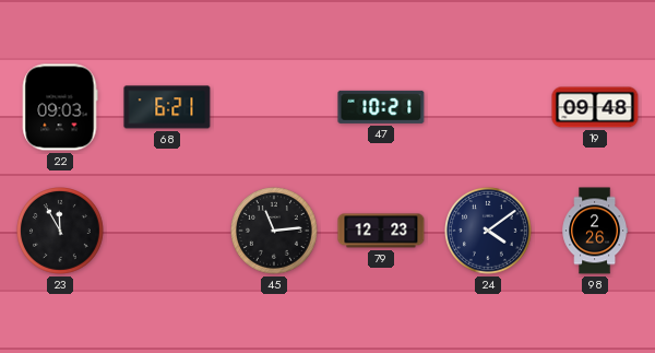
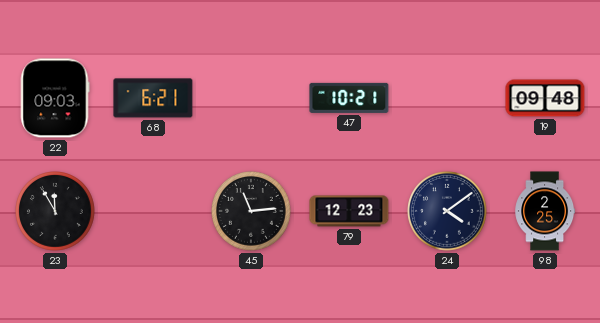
98: 2:26 -> 2:25
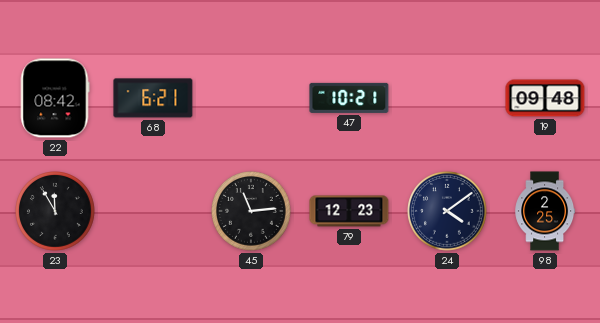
22: 09:03 -> 08:42
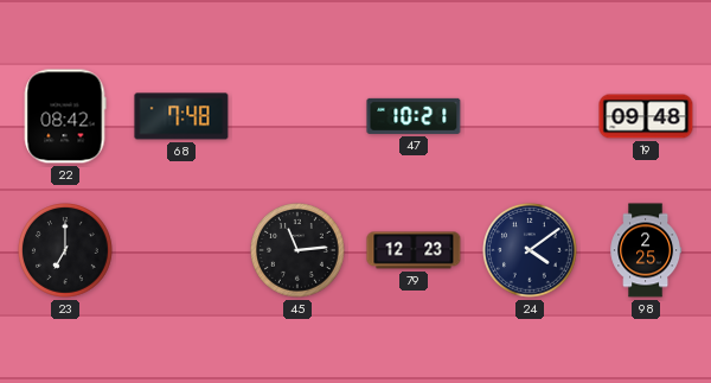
68: 6:21 -> 7:48
23: 11:55 -> 7:00
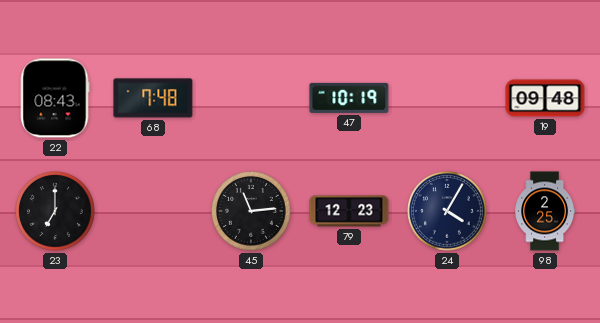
22: 08:42 -> 08:43
47: 10:21 -> 10:19
24: 4:09 -> 4:05
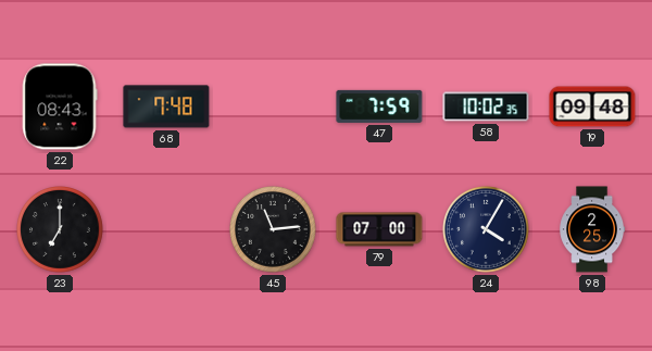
47: 10:19 -> 7:59
58: none -> 10:02
79: 12:23 -> 07:00
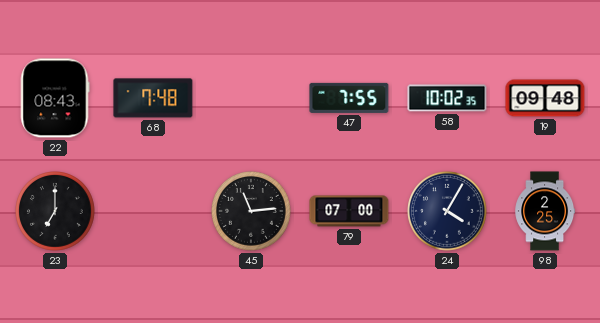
47: 7:59 -> 7:55
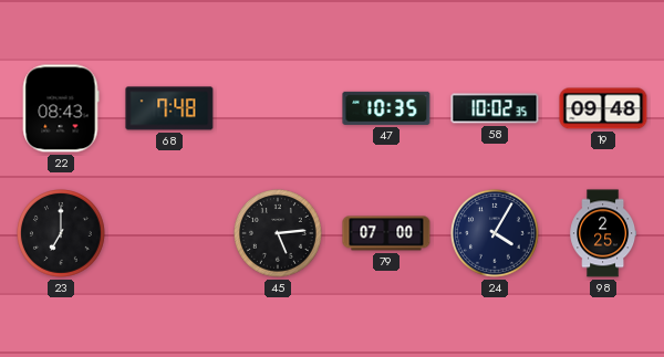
47: 7:55 -> 10:35
45: 11:14 -> 5:14
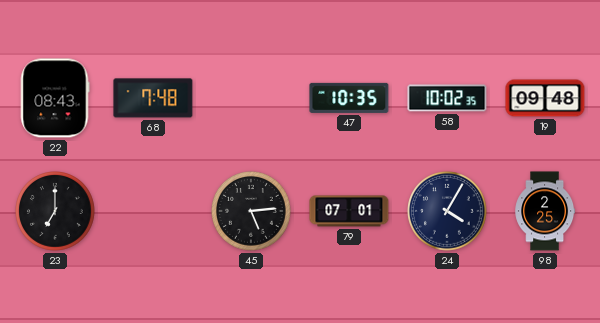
79: 07:00 -> 07:01
